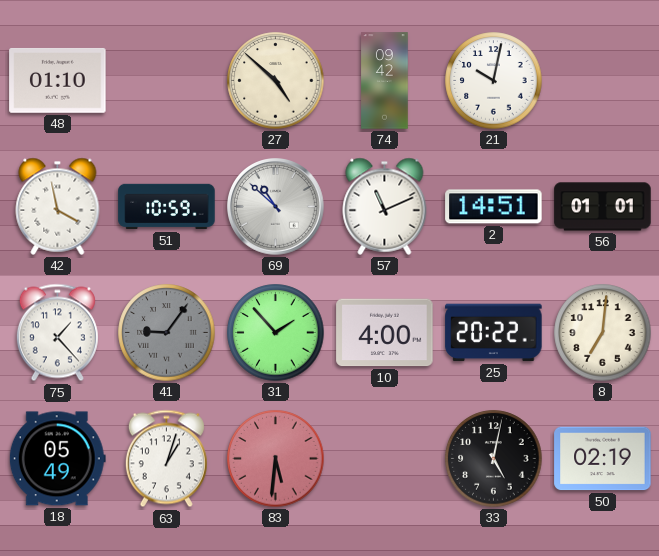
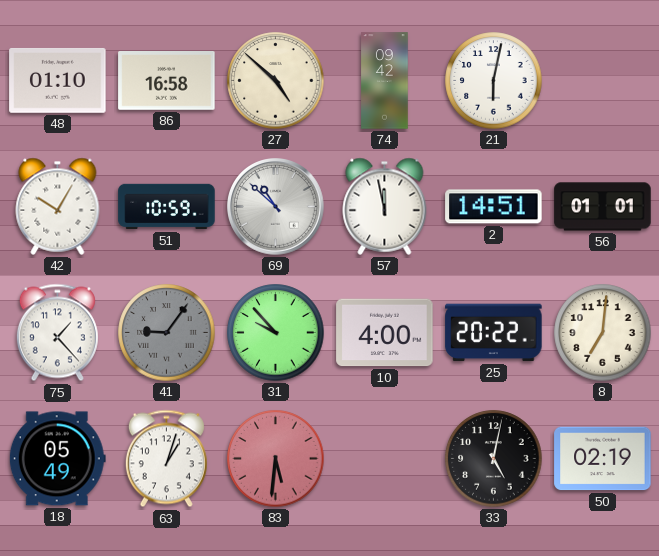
86: none -> 16:58
21: 10:02 -> 6:02
42: 3:58 -> 10:05
57: 11:11 -> 11:58
31: 1:53 -> 9:53
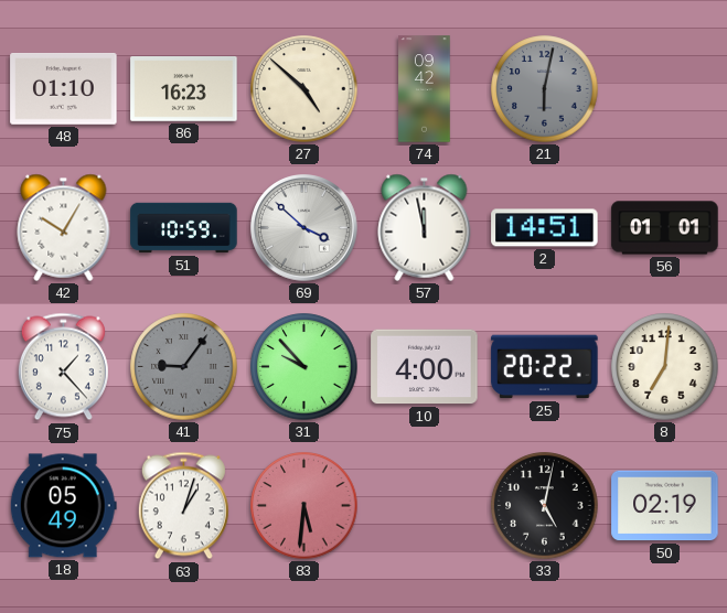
86: 16:58 -> 16:23
21 dial: white -> grey
69: 10:52 -> 3:52
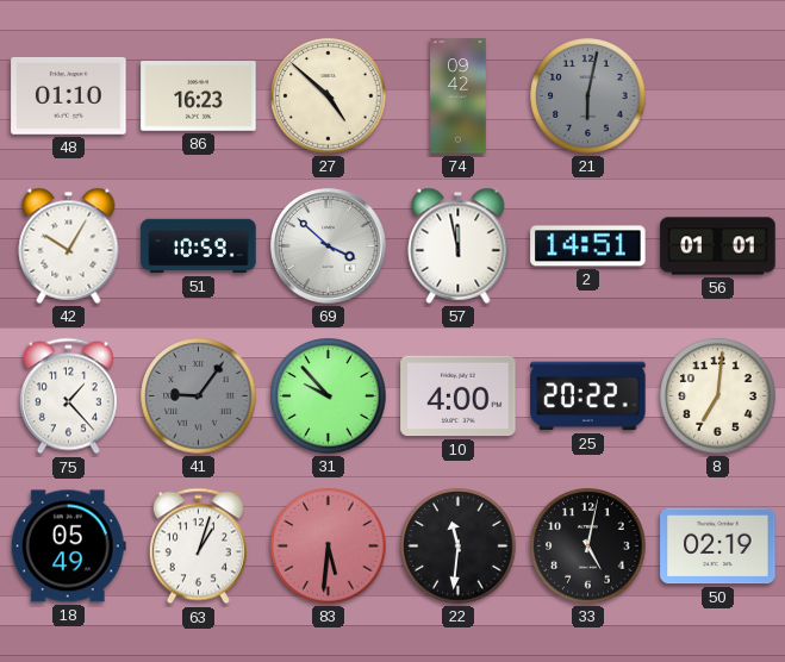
22: none -> 11:31
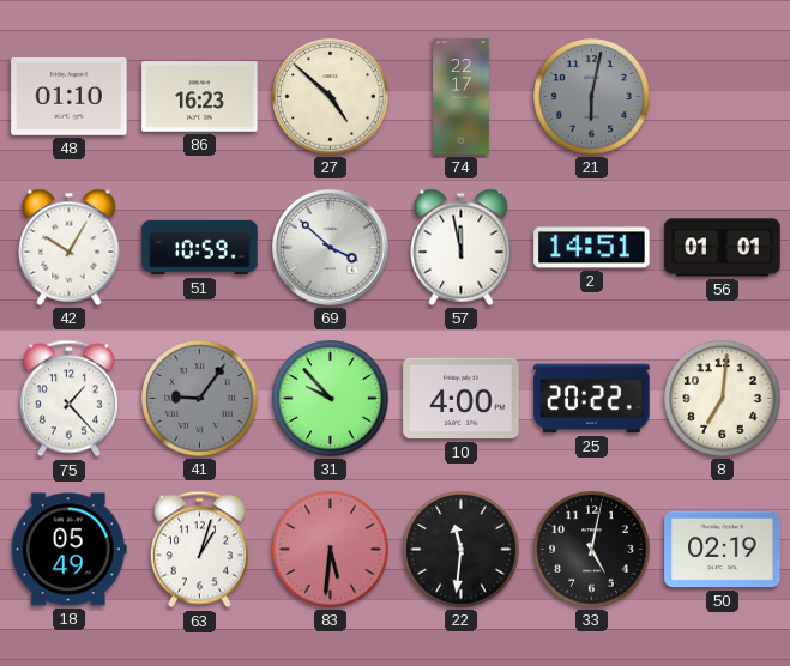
74: 09:42 -> 22:17
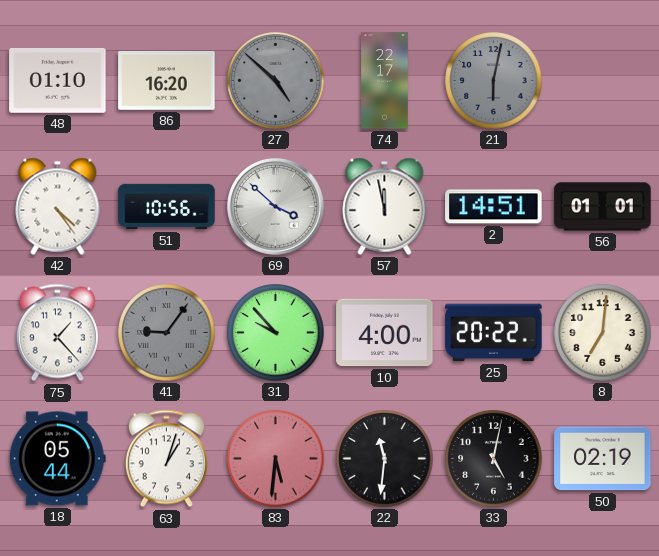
86: 16:23 -> 16:20
27 dial: cream -> grey
42: 10:05 -> 4:24
51: 10:59 -> 10:56
18: 05:49 -> 05:44
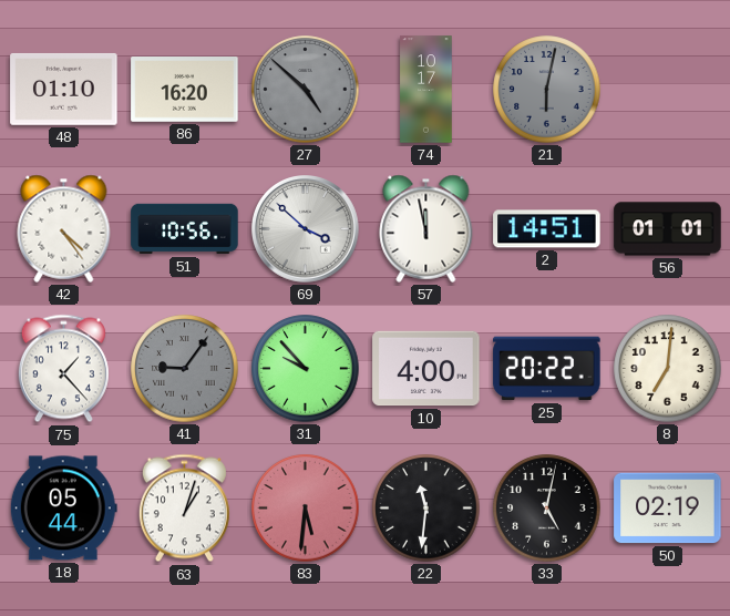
74: 22:17 -> 10:17
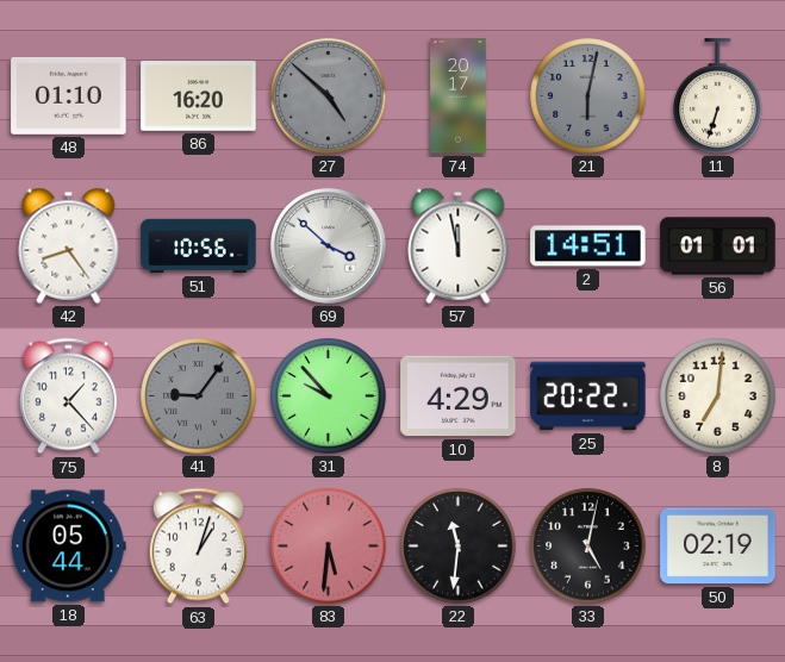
74: 10:17 -> 20:17
11: none -> 6:33
42: 4:24 -> 8:24
10: 4:00 -> 4:29
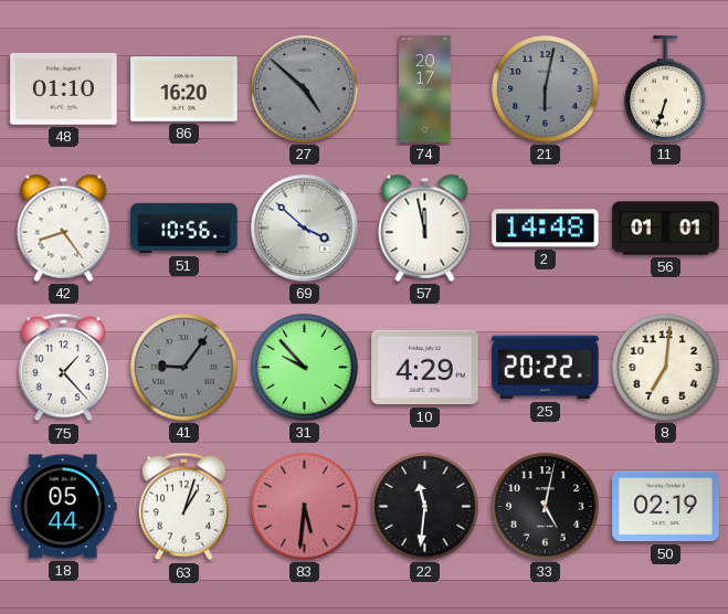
2: 14:51 -> 14:48
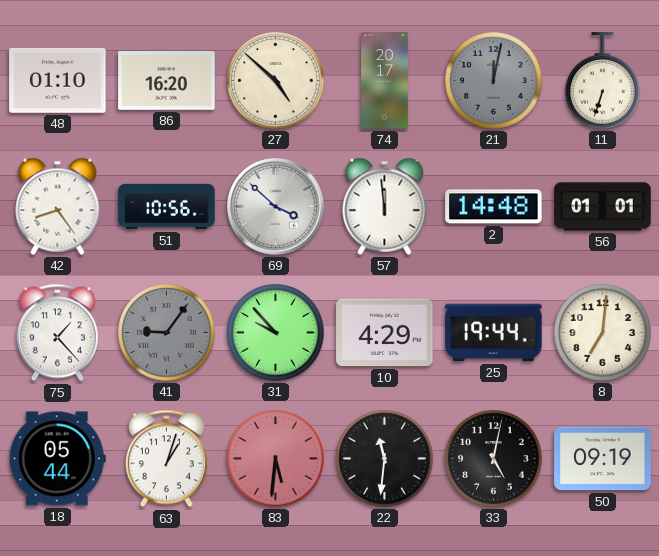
27 dial: grey -> cream
21: 6:02 -> 12:02
57: 11:58 -> 11:59
25: 20:22 -> 19:44
50: 02:19 -> 09:19
